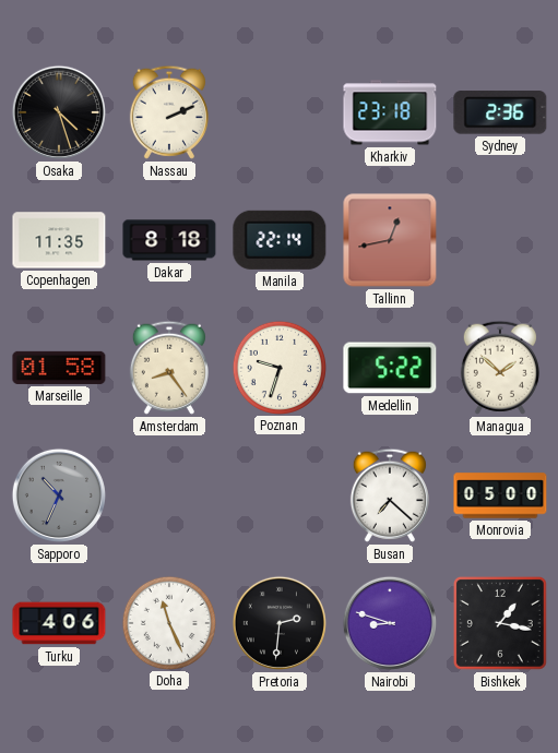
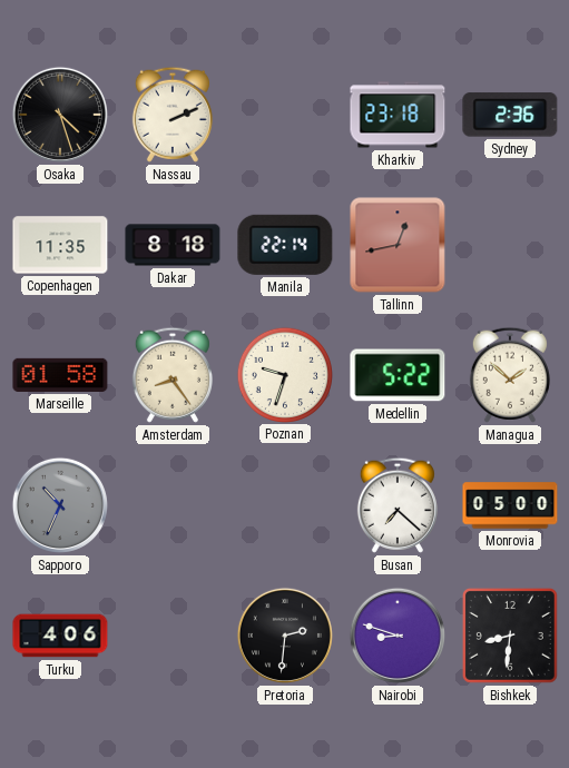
Doha: 11:26 -> none
Bishkek: 1:17 -> 8:31
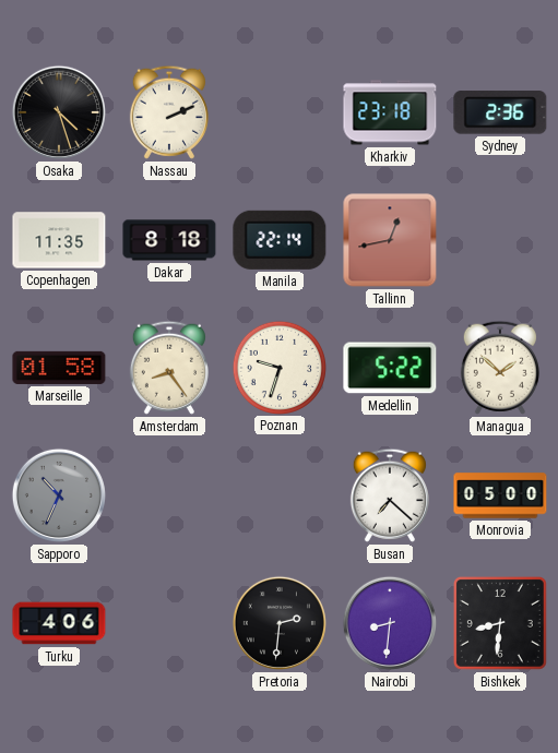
Nairobi: 8:48 -> 8:31
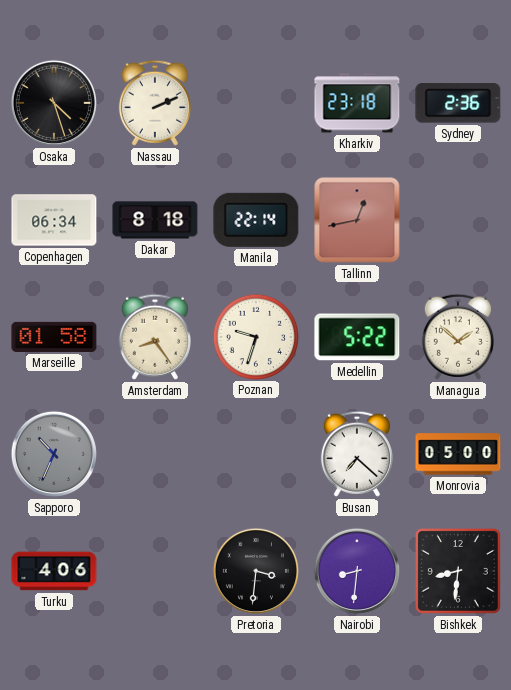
Copenhagen: 11:35 -> 06:34
Pretoria: 2:31 -> 3:31
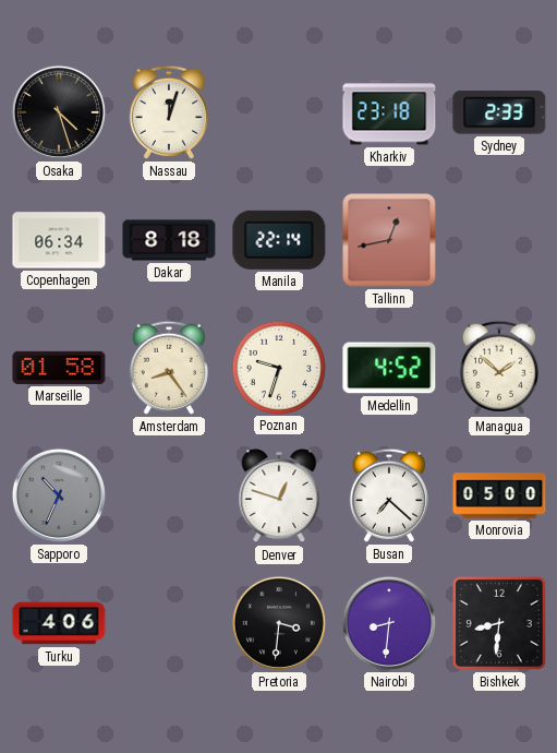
Nassau: 2:11 -> 12:03
Sydney: 2:36 -> 2:33
Medellin: 5:22 -> 4:52
Denver: none -> 12:48
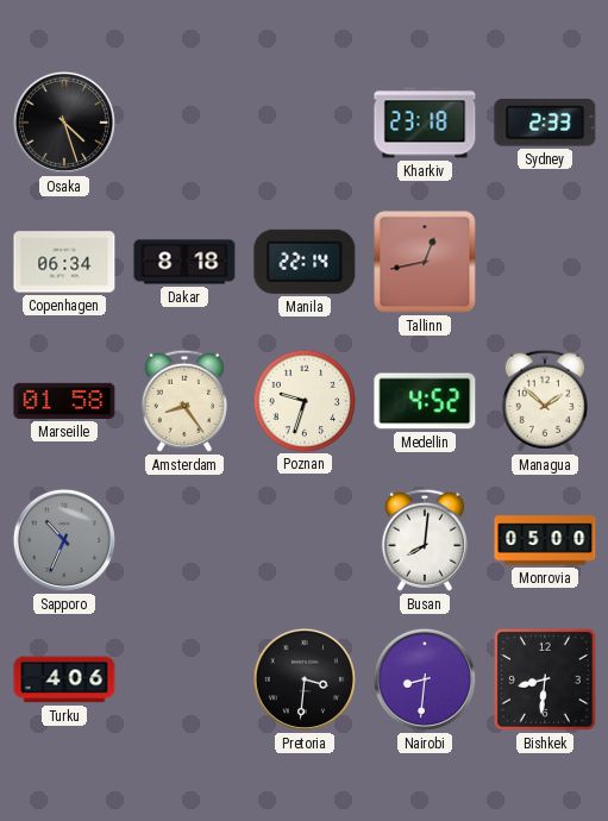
Nassau: 12:03 -> none
Denver: 12:48 -> none
Busan: 7:22 -> 8:01
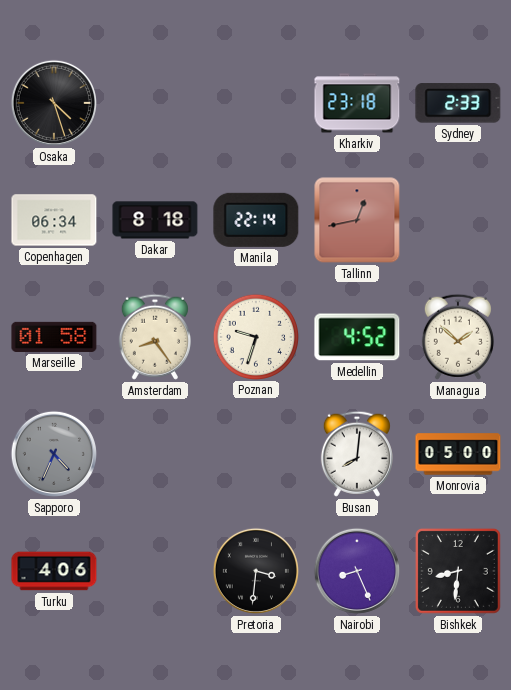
Sapporo: 10:34 -> 4:34
Nairobi: 8:31 -> 8:26
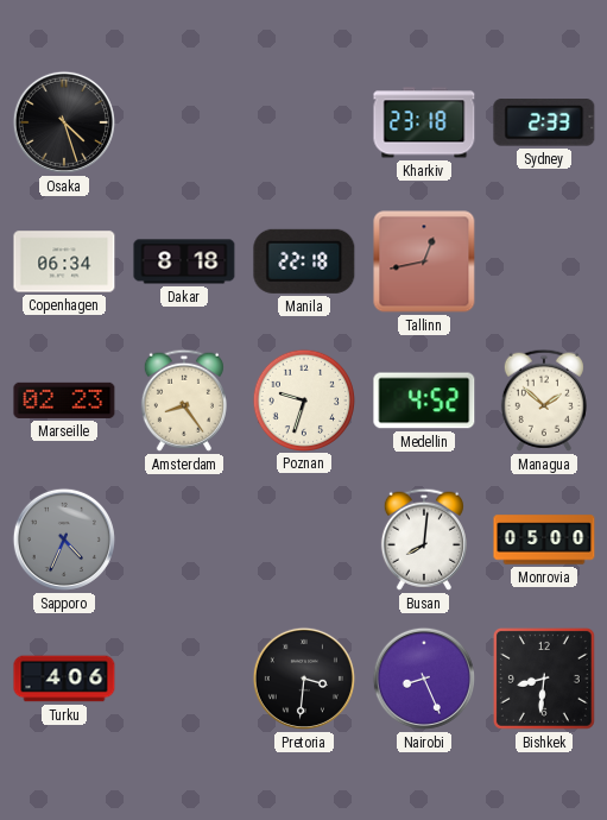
Manila: 22:14 -> 22:18
Marseille: 01:58 -> 02:23
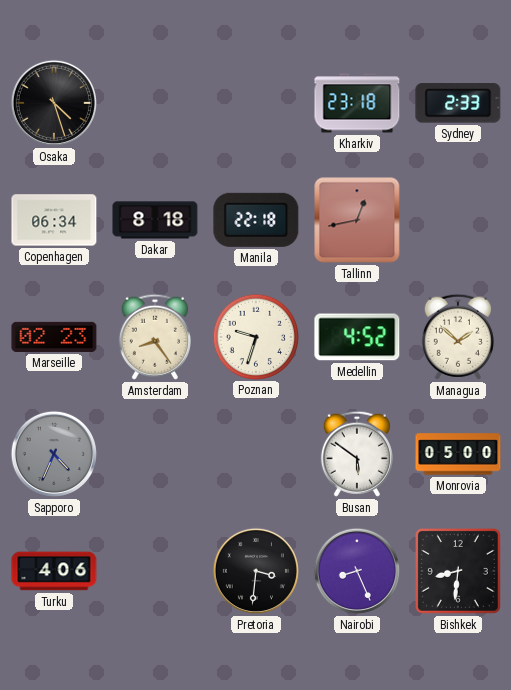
Busan: 8:01 -> 5:51
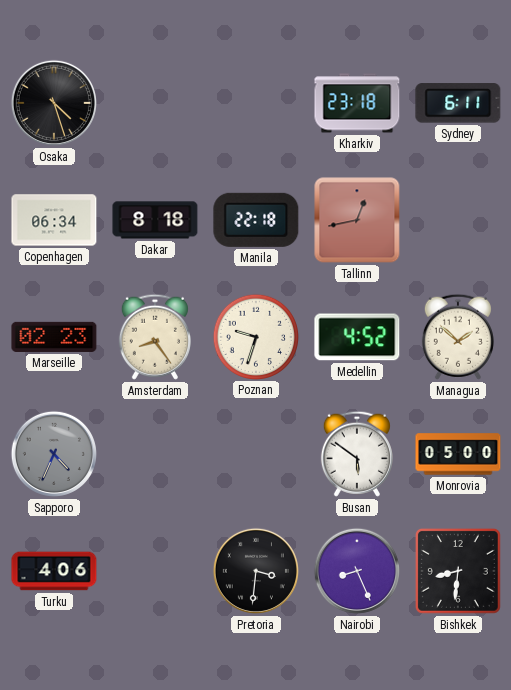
Sydney: 2:33 -> 6:11
